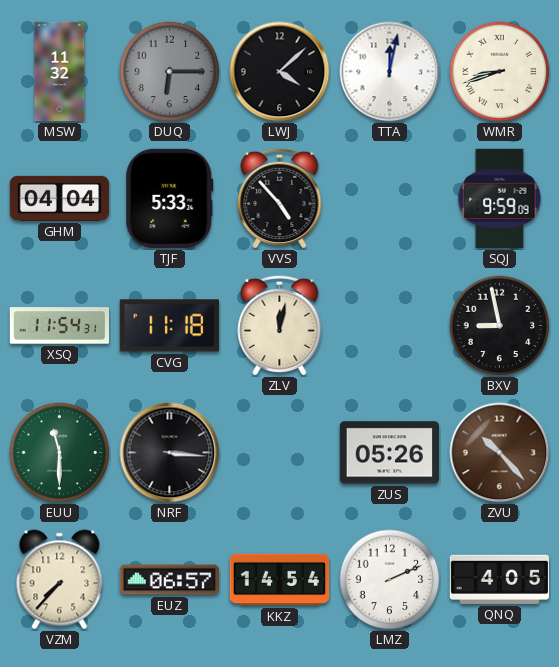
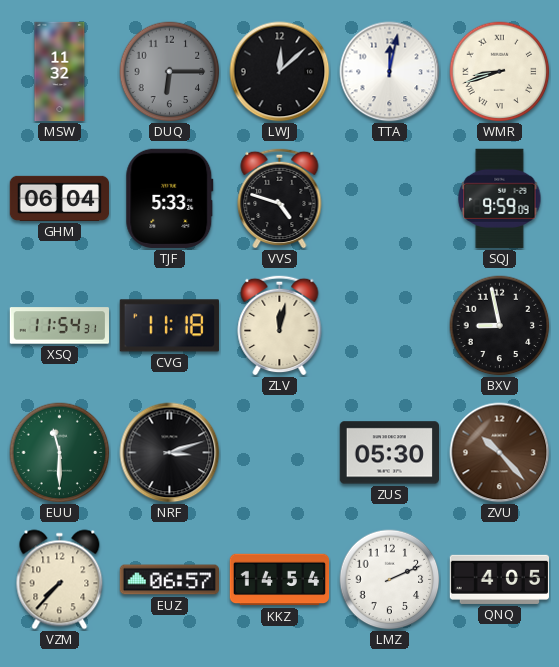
LWJ: 4:08 -> 12:08
GHM: 04:04 -> 06:04
VVS: 4:53 -> 4:48
NRF: 3:16 -> 3:12
ZUS: 05:26 -> 05:30
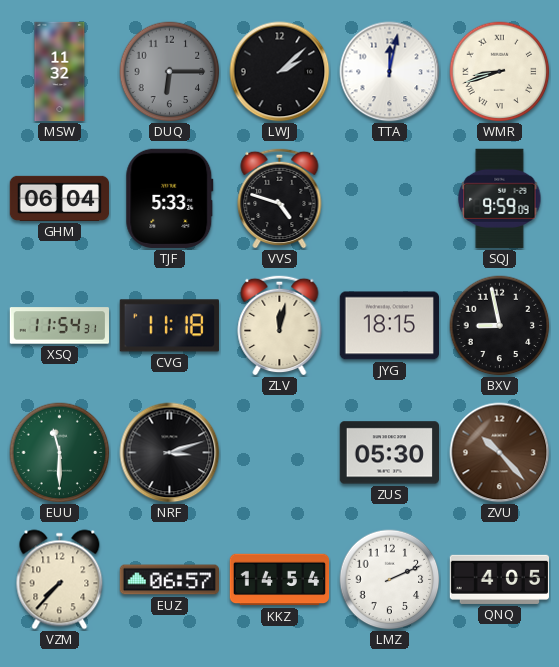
LWJ: 12:08 -> 2:08
JYG: none -> 18:15
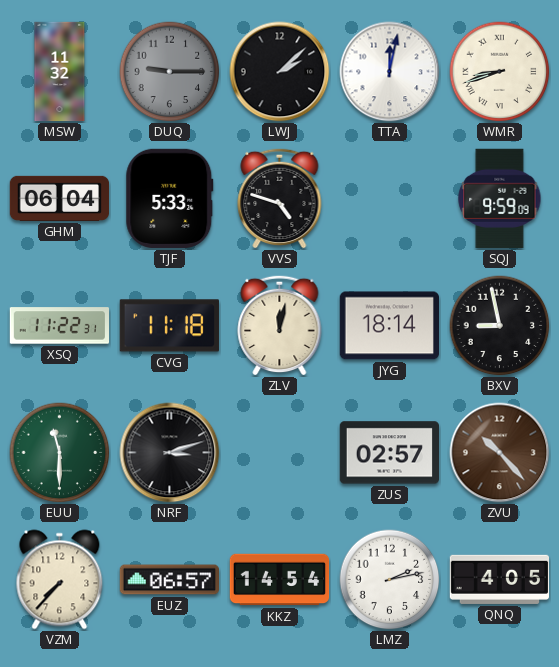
DUQ: 6:15 -> 9:15
XSQ: 11:54 -> 11:22
JYG: 18:15 -> 18:14
ZUS: 05:30 -> 02:57
LMZ: 2:11 -> 2:13
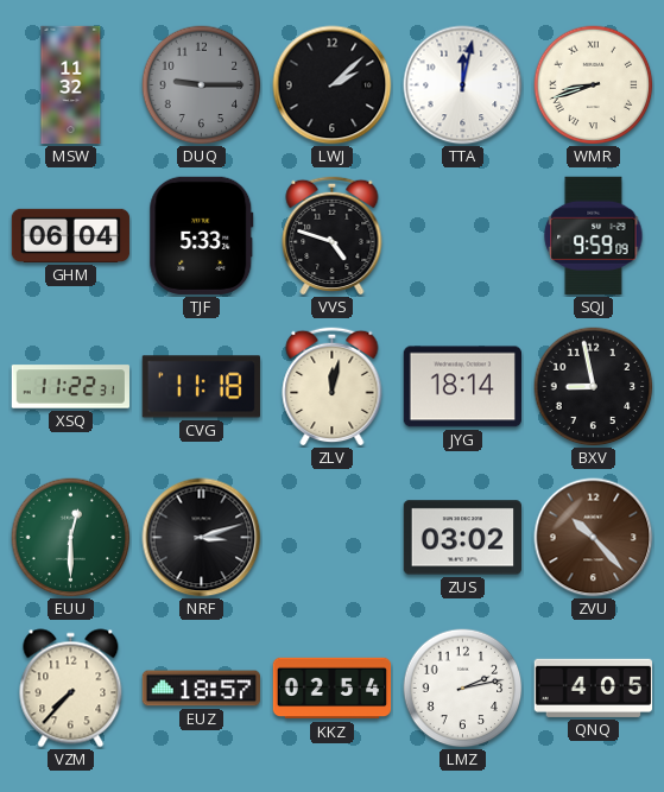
EUU: 11:30 -> 12:30
ZUS: 02:57 -> 03:02
EUZ: 06:57 -> 18:57
KKZ: 14:54 -> 02:54
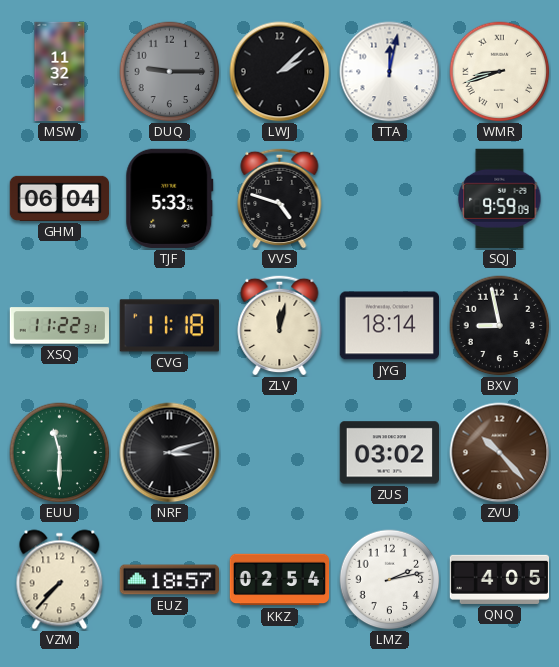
EUU: 12:30 -> 11:30
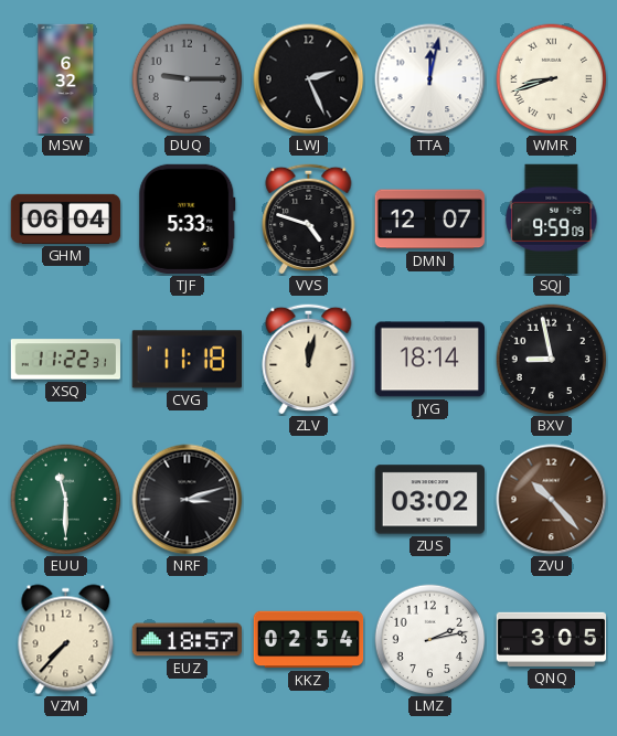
MSW: 11:32 -> 6:32
LWJ: 2:08 -> 2:26
DMN: none -> 12:07
QNQ: 4:05 -> 3:05
